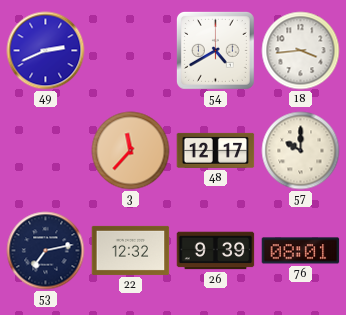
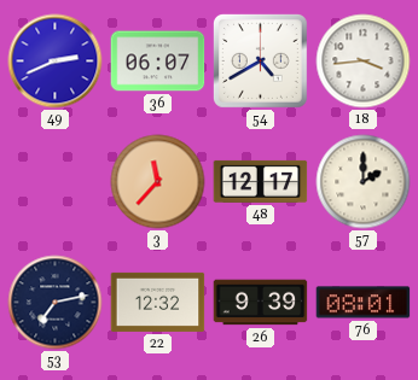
36: none -> 06:07
57: 10:00 -> 2:00
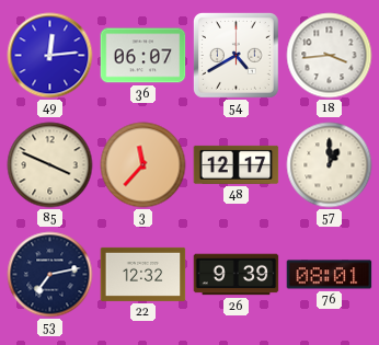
49: 2:41 -> 12:14
85: none -> 3:49
57: 2:00 -> 1:00
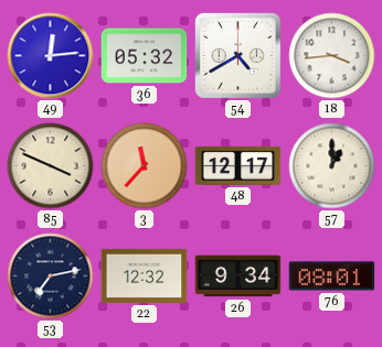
36: 06:07 -> 05:32
26: 9:39 -> 9:34
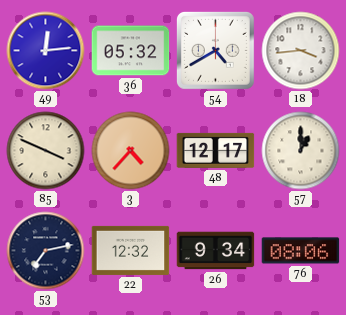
3: 11:37 -> 4:37
76: 08:01 -> 08:06
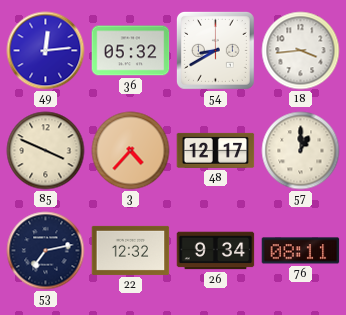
54: 4:40 -> 8:40
76: 08:06 -> 08:11
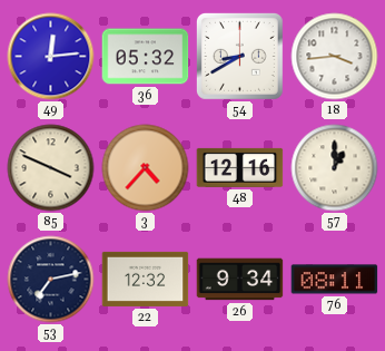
48: 12:17 -> 12:16
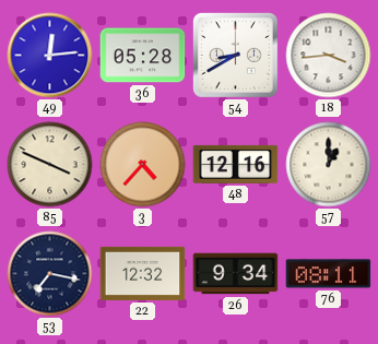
36: 05:32 -> 05:28
53: 7:13 -> 7:17
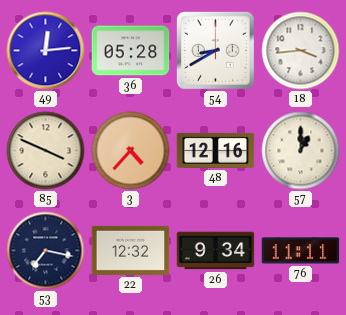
76: 08:11 -> 11:11
